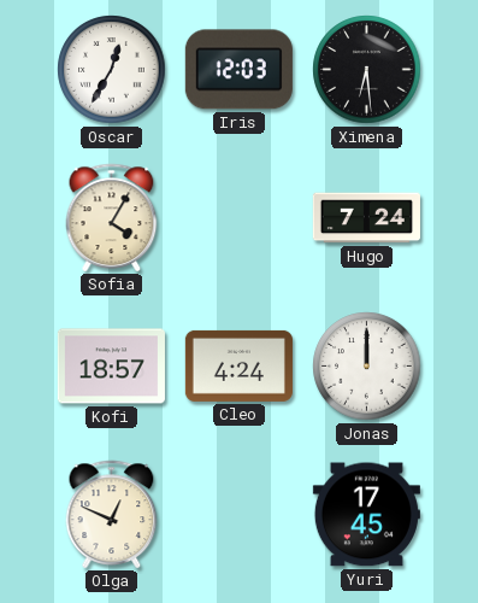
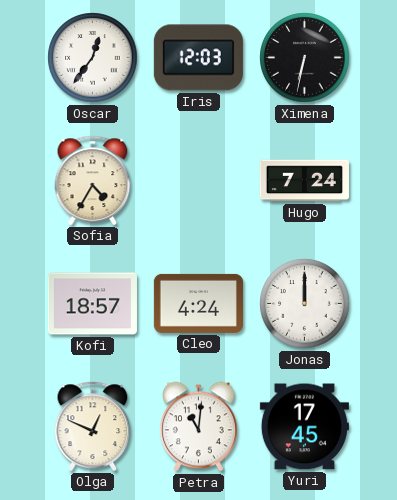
Oscar: 12:35 -> 12:36
Ximena: 6:29 -> 6:32
Sofia: 4:05 -> 4:35
Petra: none -> 11:01
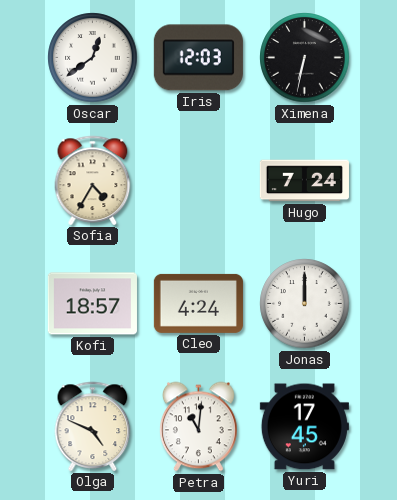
Oscar: 12:36 -> 12:39
Olga: 12:49 -> 4:49
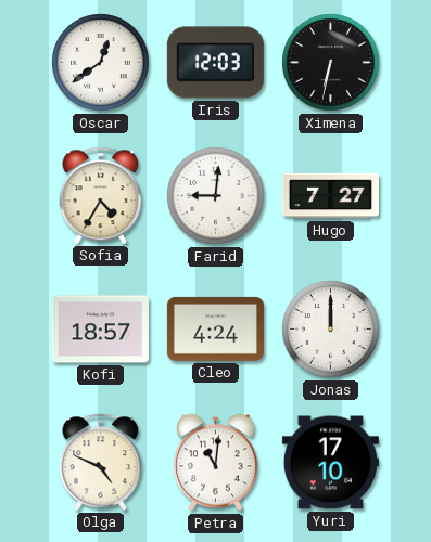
Farid: none -> 9:01
Hugo: 7:24 -> 7:27
Yuri: 17:45 -> 17:10
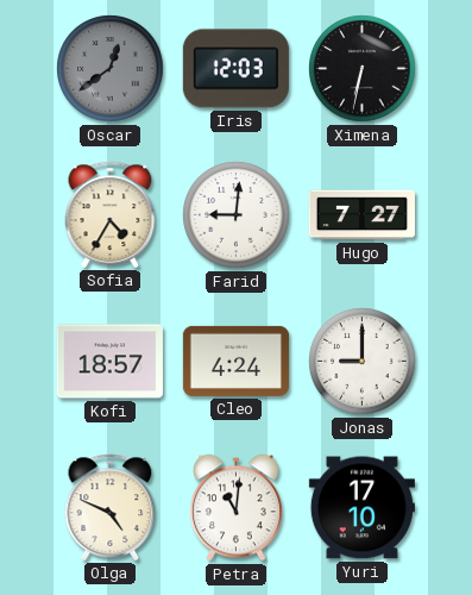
Oscar dial: white -> grey
Jonas: 12:00 -> 9:00
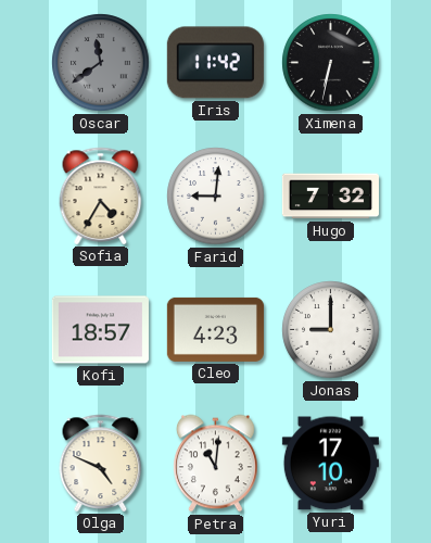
Oscar: 12:39 -> 11:39
Iris: 12:03 -> 11:42
Hugo: 7:27 -> 7:32
Cleo: 4:24 -> 4:23
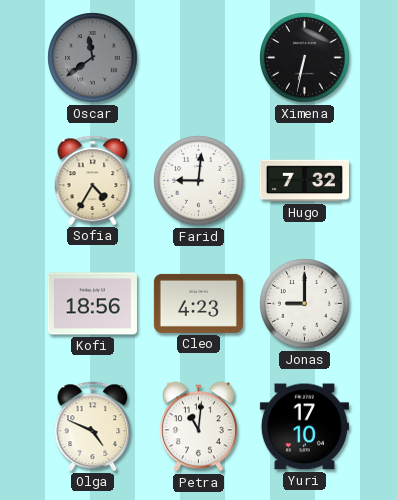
Iris: 11:42 -> none
Kofi: 18:57 -> 18:56
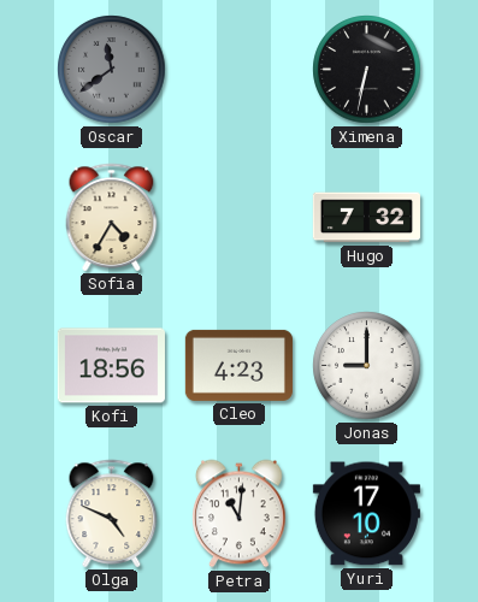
Farid: 9:01 -> none
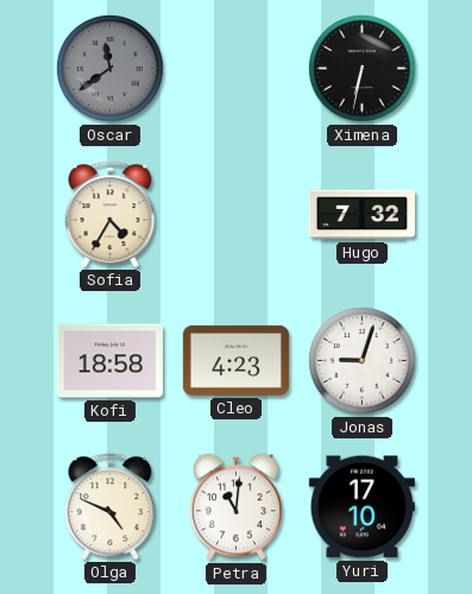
Kofi: 18:56 -> 18:58
Jonas: 9:00 -> 9:03
